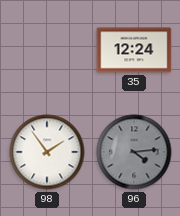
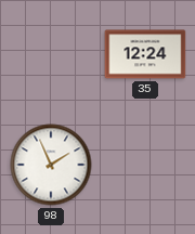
98: 1:54 -> 1:56
96: 4:14 -> none
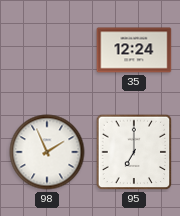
95: none -> 7:00
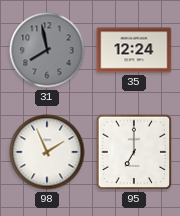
31: none -> 7:58
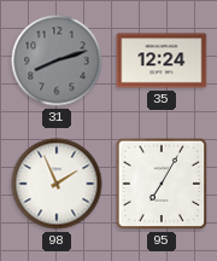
31: 7:58 -> 8:12
95: 7:00 -> 7:05
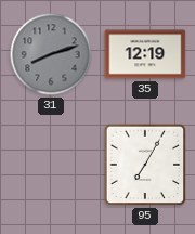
35: 12:24 -> 12:19
98: 1:56 -> none
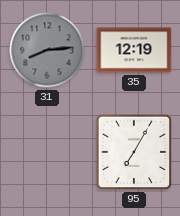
31: 8:12 -> 8:14
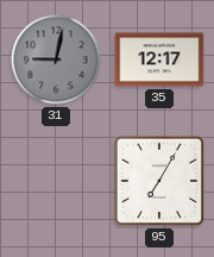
31: 8:14 -> 9:02
35: 12:19 -> 12:17
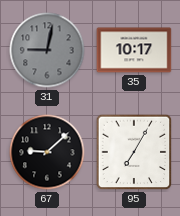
35: 12:17 -> 10:17
67: none -> 9:08
